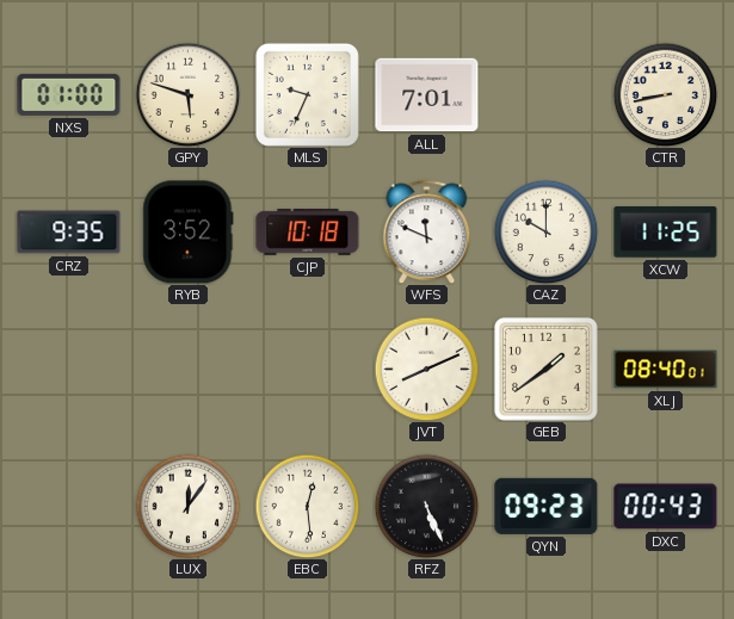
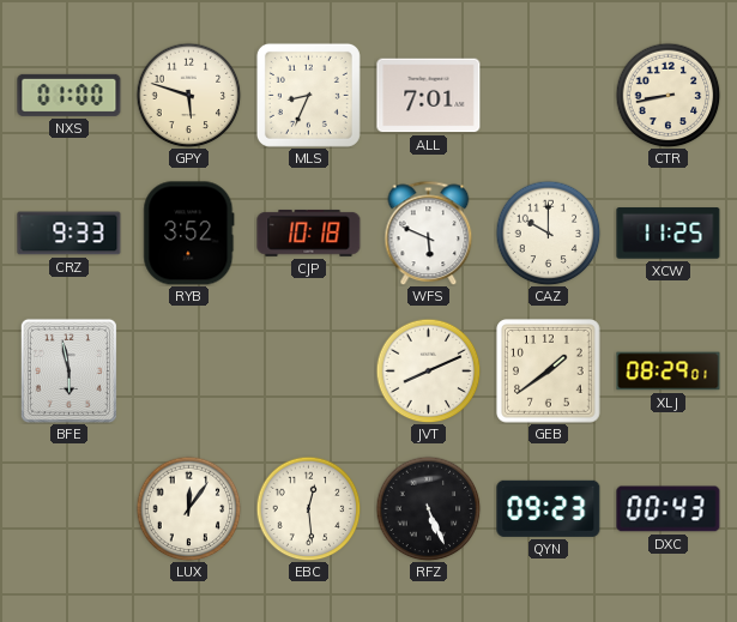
MLS: 9:34 -> 8:34
CRZ: 9:35 -> 9:33
WFS: 11:49 -> 5:49
BFE: none -> 5:58
XLJ: 08:40 -> 08:29
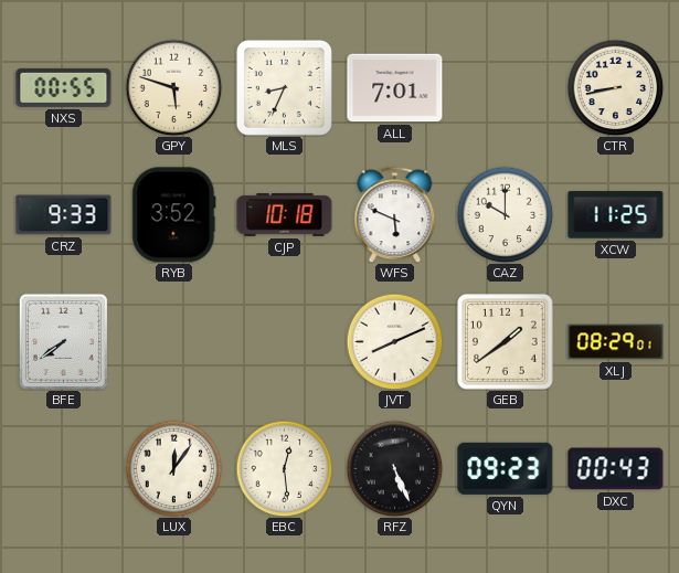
NXS: 01:00 -> 00:55
BFE: 5:58 -> 7:39
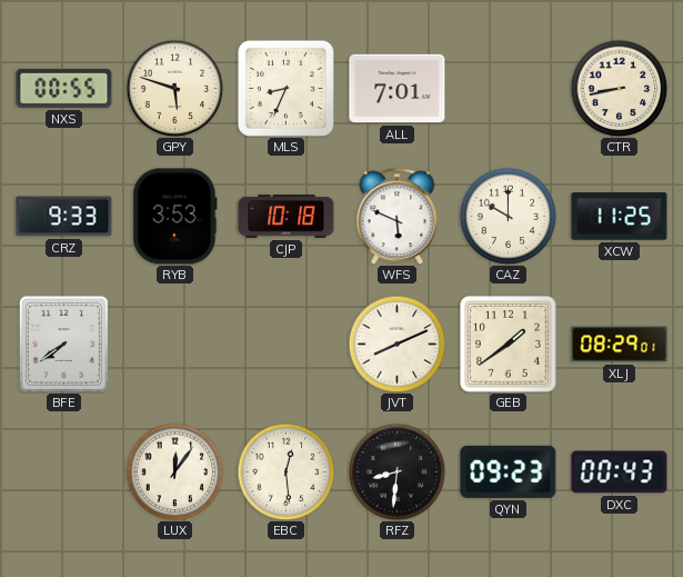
RYB: 3:52 -> 3:53
RFZ: 5:26 -> 8:31
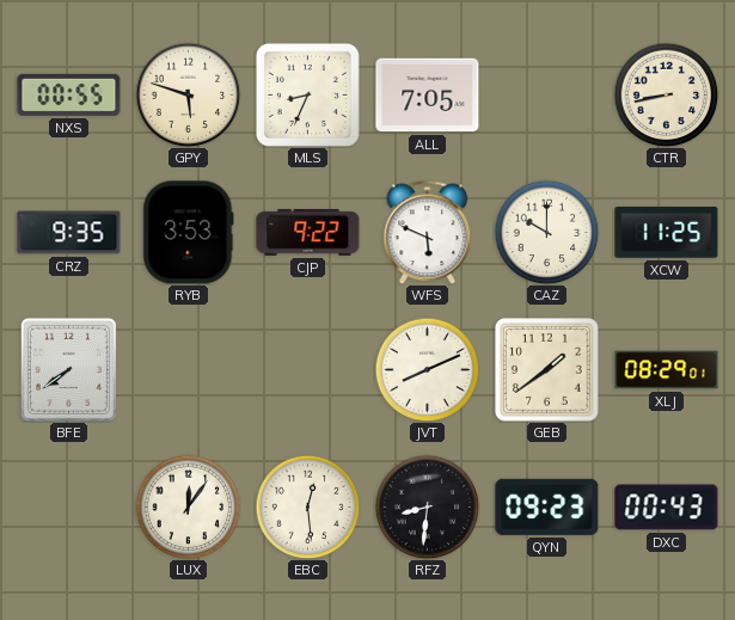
ALL: 7:01 -> 7:05
CRZ: 9:33 -> 9:35
CJP: 10:18 -> 9:22
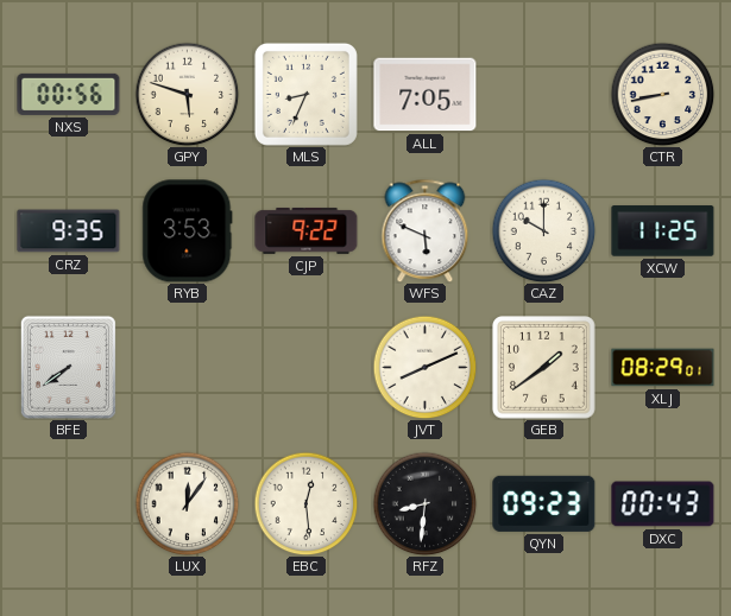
NXS: 00:55 -> 00:56
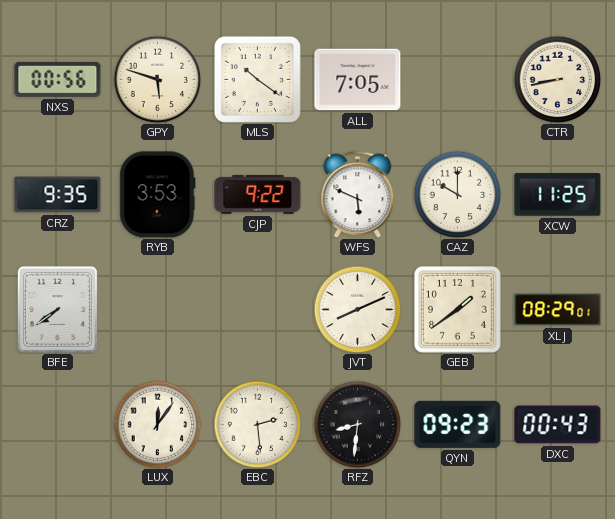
MLS: 8:34 -> 10:21
EBC: 12:29 -> 2:29
